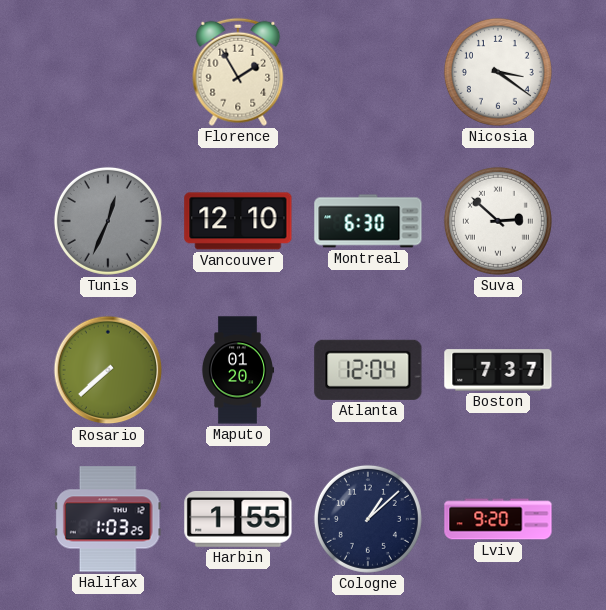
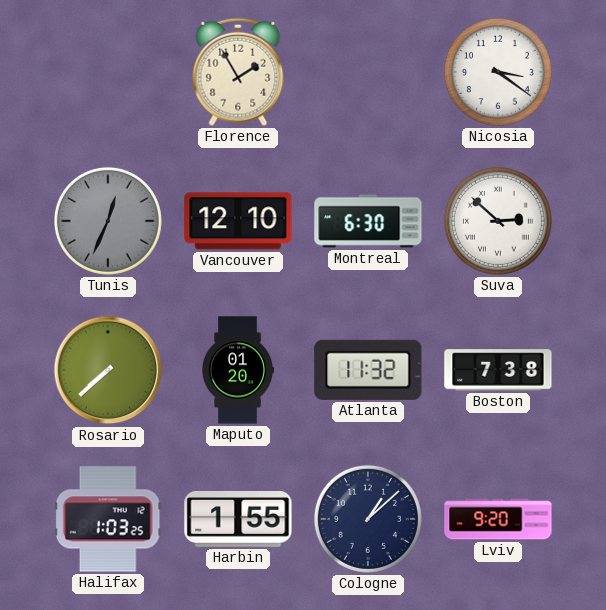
Atlanta: 12:04 -> 11:32
Boston: 7:37 -> 7:38
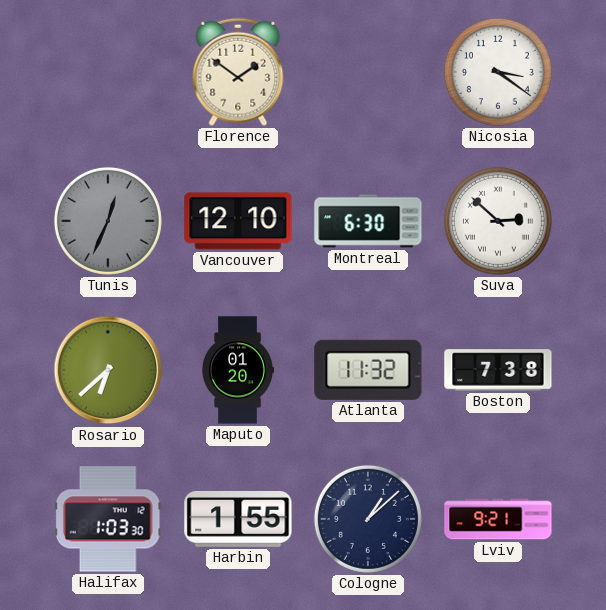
Florence: 1:55 -> 1:51
Rosario: 7:38 -> 6:38
Halifax: 1:03:25 -> 1:03:30
Lviv: 9:20 -> 9:21
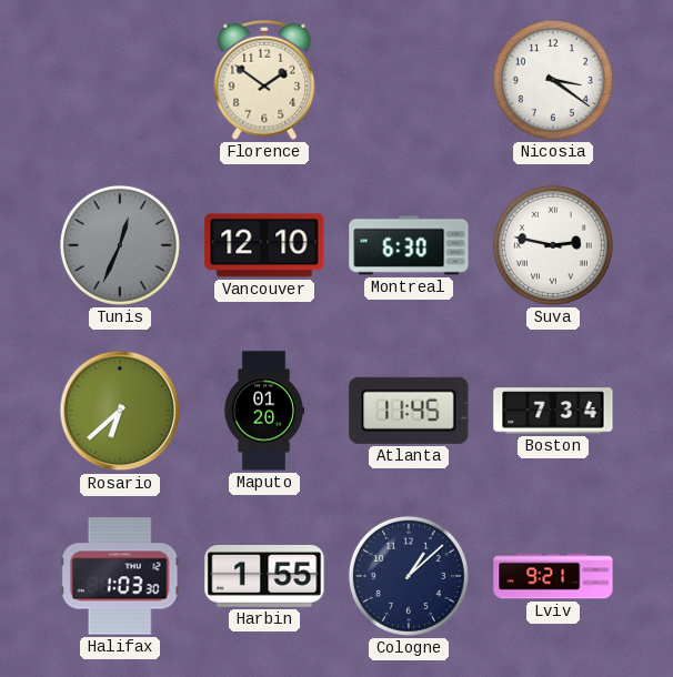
Suva: 2:52 -> 2:47
Atlanta: 11:32 -> 11:45
Boston: 7:38 -> 7:34
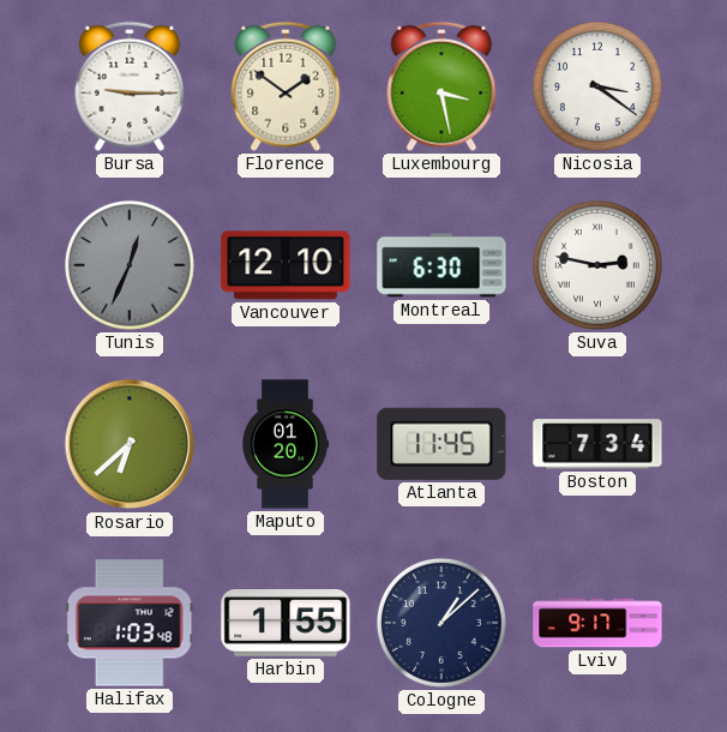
Bursa: none -> 9:15
Luxembourg: none -> 3:28
Halifax: 1:03:30 -> 1:03:48
Lviv: 9:21 -> 9:17
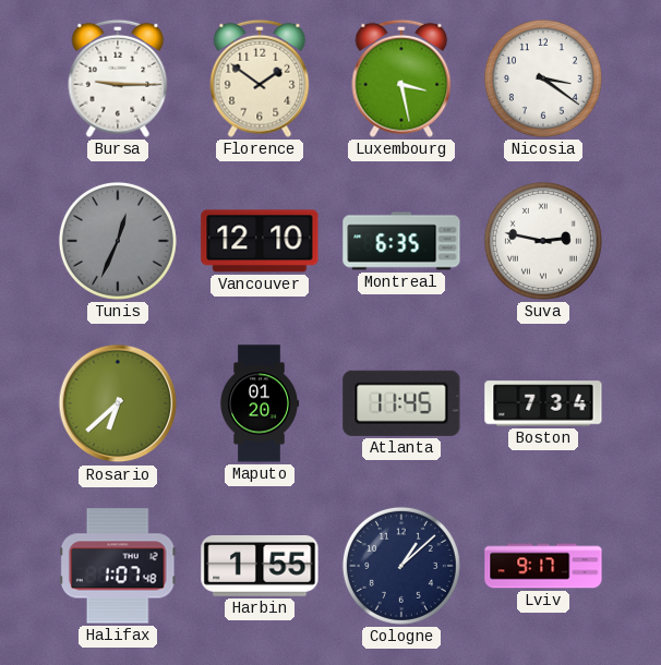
Montreal: 6:30 -> 6:35
Halifax: 1:03 -> 1:07
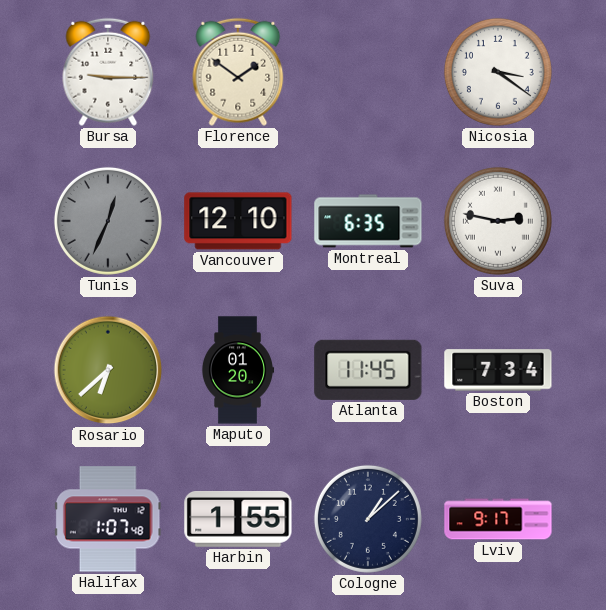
Luxembourg: 3:28 -> none
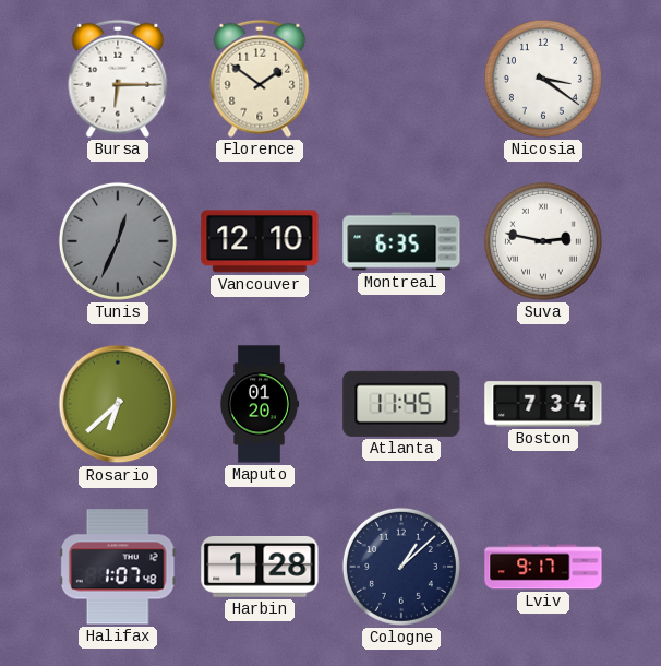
Bursa: 9:15 -> 6:15
Harbin: 1:55 -> 1:28
